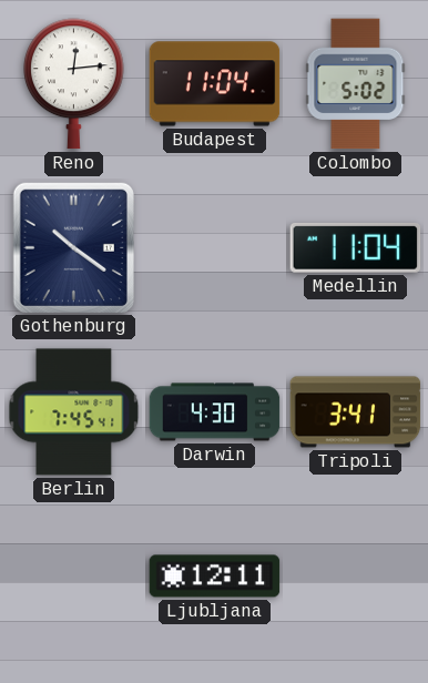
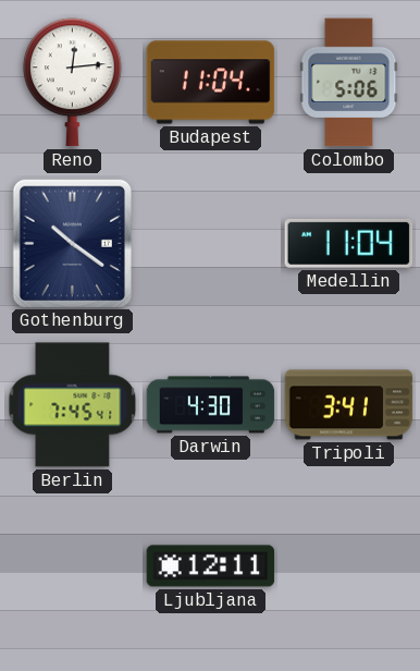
Colombo: 5:02 -> 5:06
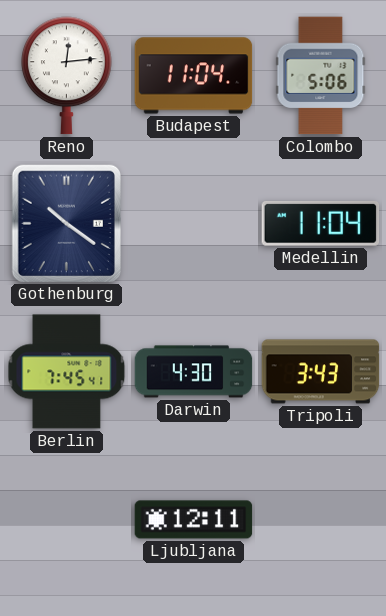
Tripoli: 3:41 -> 3:43
